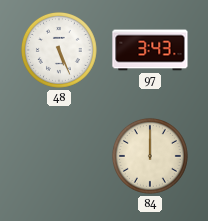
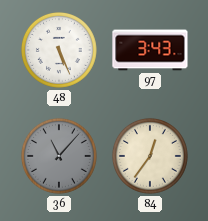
36: none -> 11:07
84: 12:00 -> 12:36
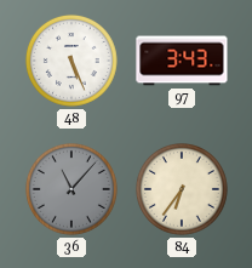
84: 12:36 -> 6:36
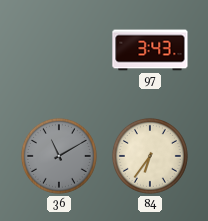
48: 5:26 -> none
36: 11:07 -> 11:10
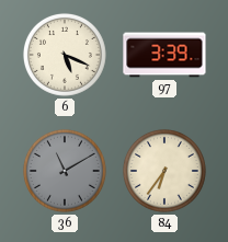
6: none -> 5:19
97: 3:43 -> 3:39
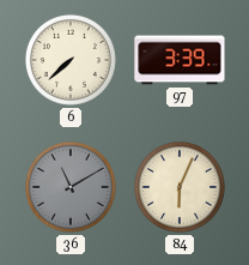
6: 5:19 -> 7:38
84: 6:36 -> 6:04
